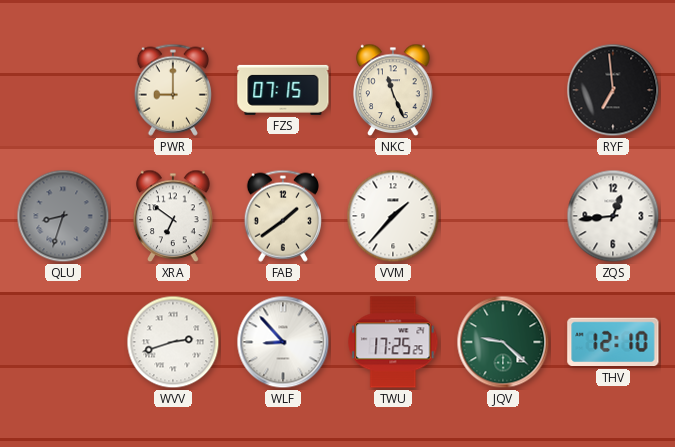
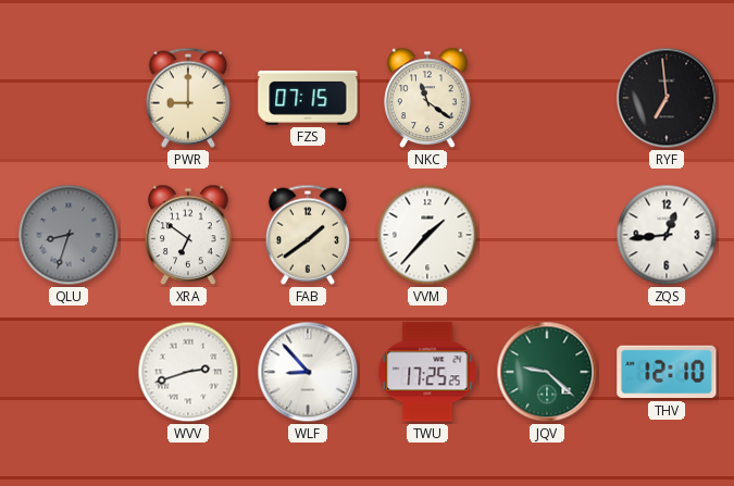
NKC: 11:26 -> 11:21
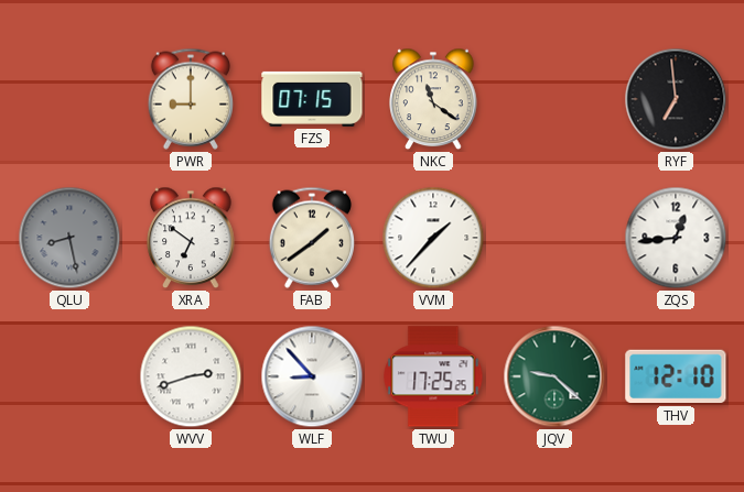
QLU: 8:33 -> 8:28
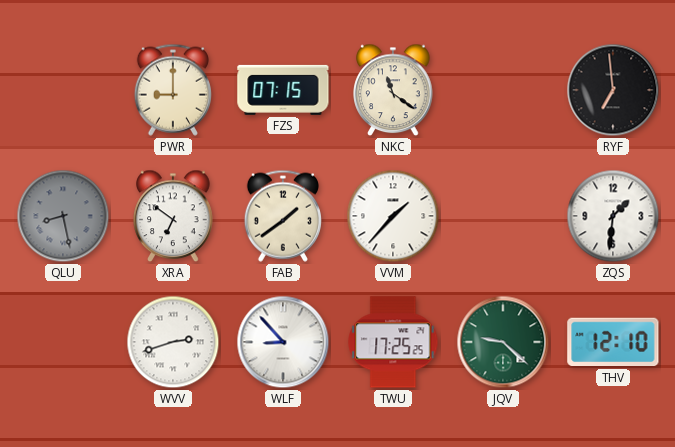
ZQS: 12:44 -> 1:31
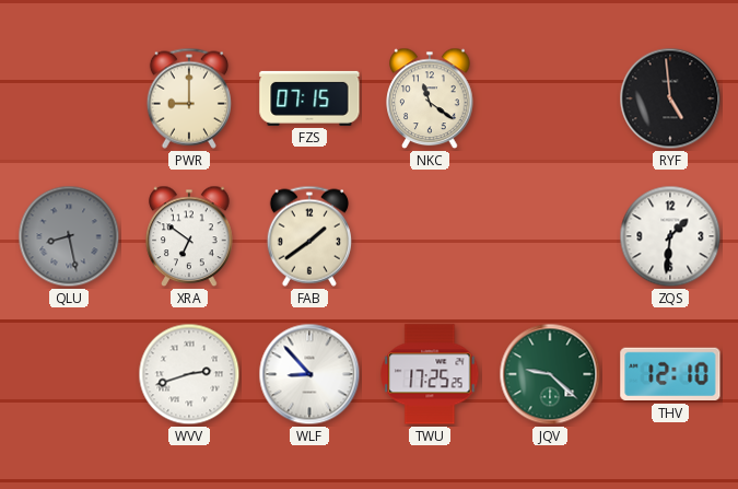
RYF: 6:59 -> 4:59
VVM: 1:37 -> none
